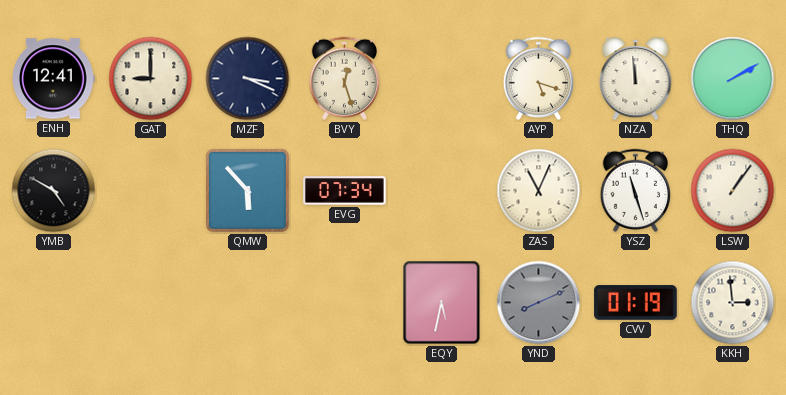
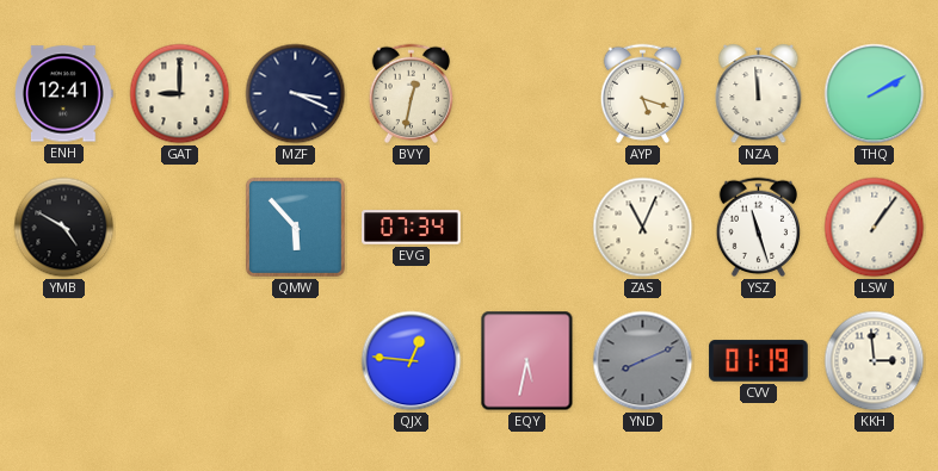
BVY: 12:27 -> 12:32
QJX: none -> 12:46
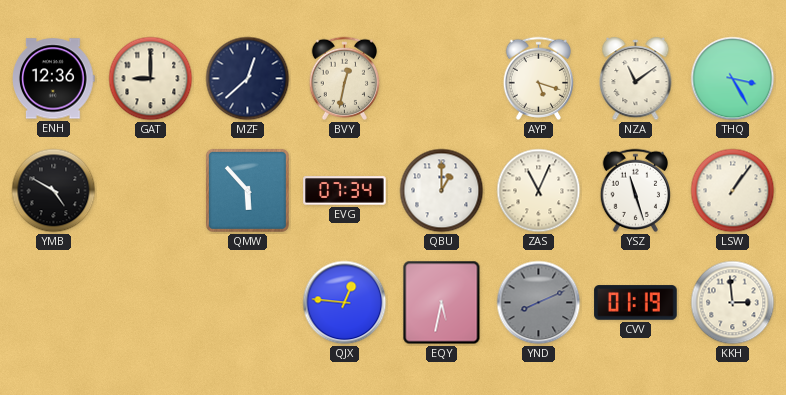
ENH: 12:41 -> 12:36
MZF: 3:19 -> 12:38
NZA: 11:59 -> 11:09
THQ: 2:10 -> 3:25
QBU: none -> 1:00
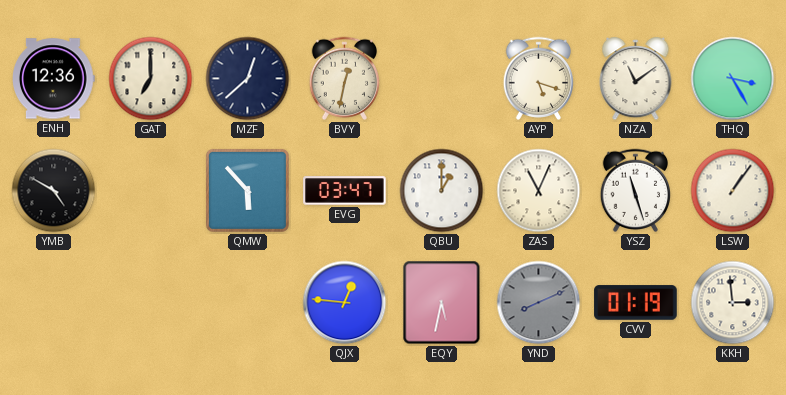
GAT: 9:00 -> 7:00
EVG: 07:34 -> 03:47
